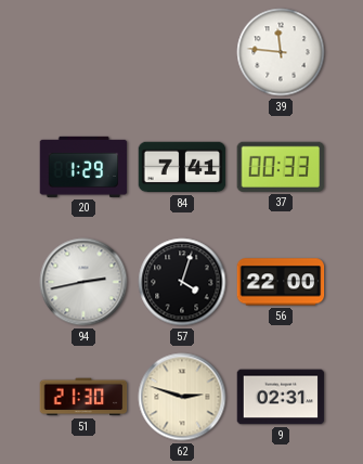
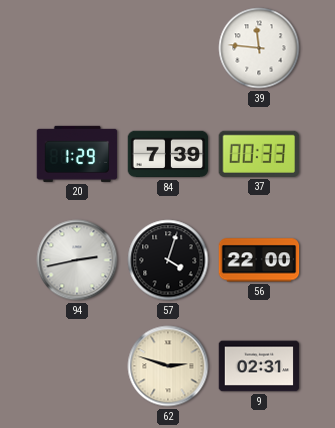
84: 7:41 -> 7:39
51: 21:30 -> none
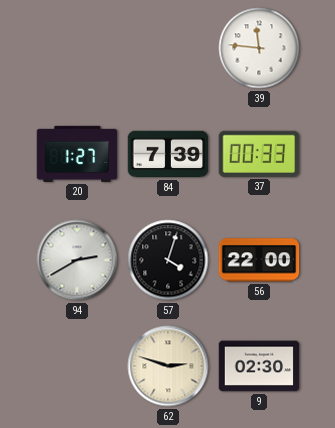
20: 1:29 -> 1:27
94: 2:43 -> 2:40
9: 02:31 -> 02:30
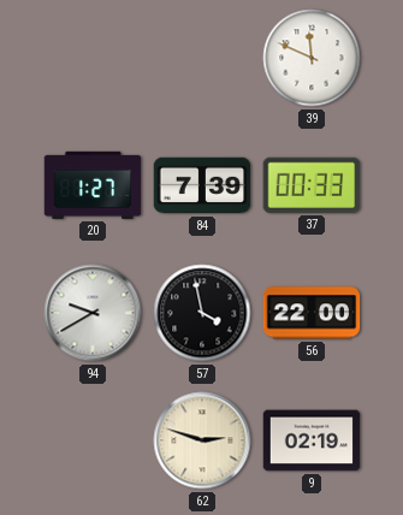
39: 11:46 -> 11:49
94: 2:40 -> 9:40
57: 4:03 -> 3:58
9: 02:30 -> 02:19
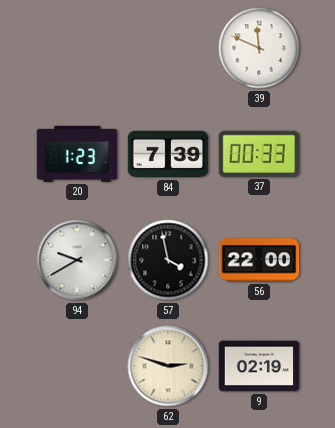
20: 1:27 -> 1:23
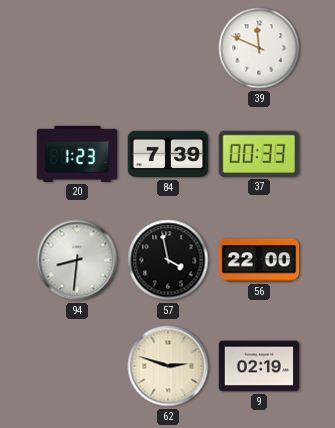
94: 9:40 -> 8:31
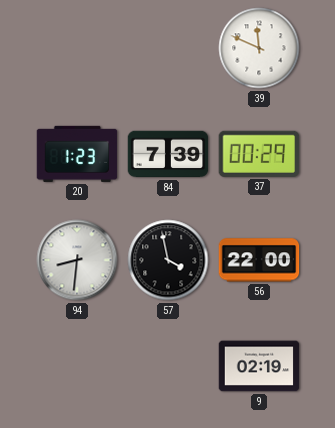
37: 00:33 -> 00:29
62: 2:48 -> none
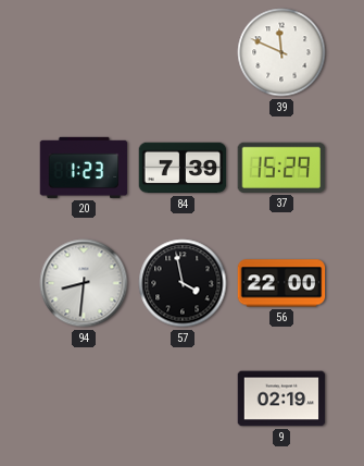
37: 00:29 -> 15:29
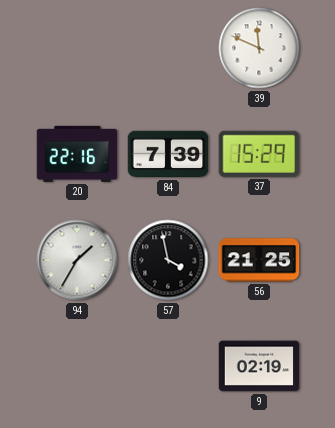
20: 1:23 -> 22:16
94: 8:31 -> 1:35
56: 22:00 -> 21:25
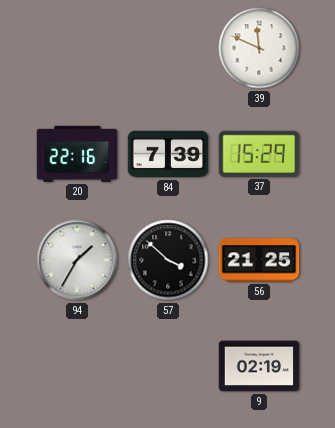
57: 3:58 -> 3:52
